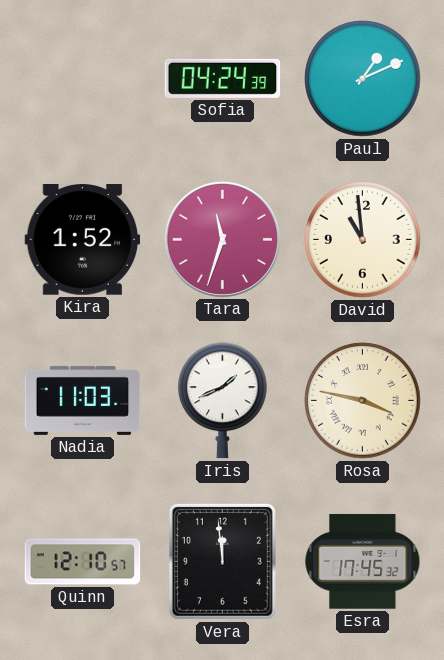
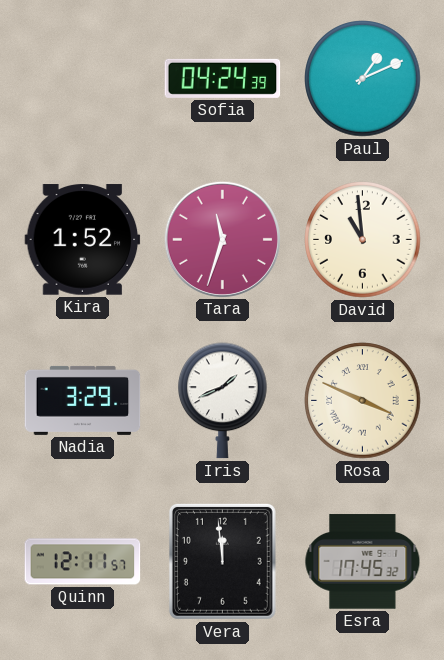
Nadia: 11:03 -> 3:29
Rosa: 3:47 -> 3:49
Quinn: 12:10 -> 12:11
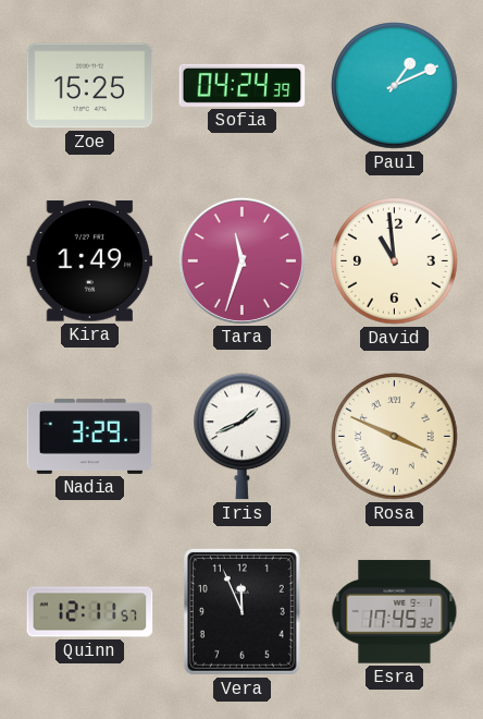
Zoe: none -> 15:25
Kira: 1:52 -> 1:49
Vera: 11:59 -> 11:56
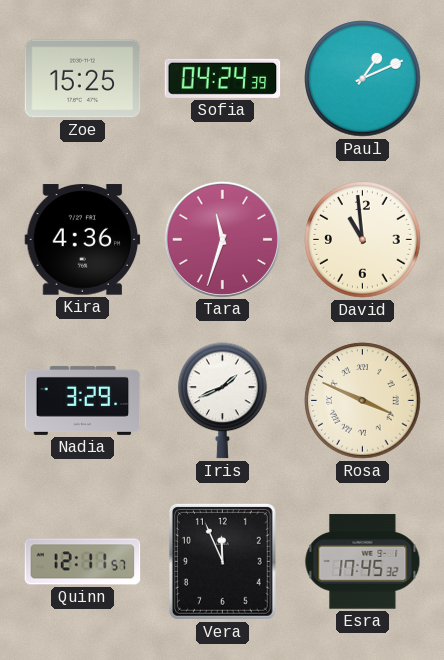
Kira: 1:49 -> 4:36
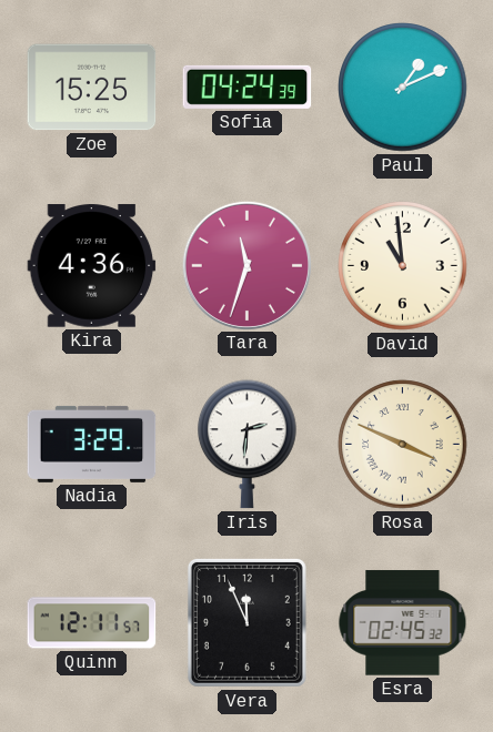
Iris: 1:41 -> 2:31
Esra: 17:45 -> 02:45
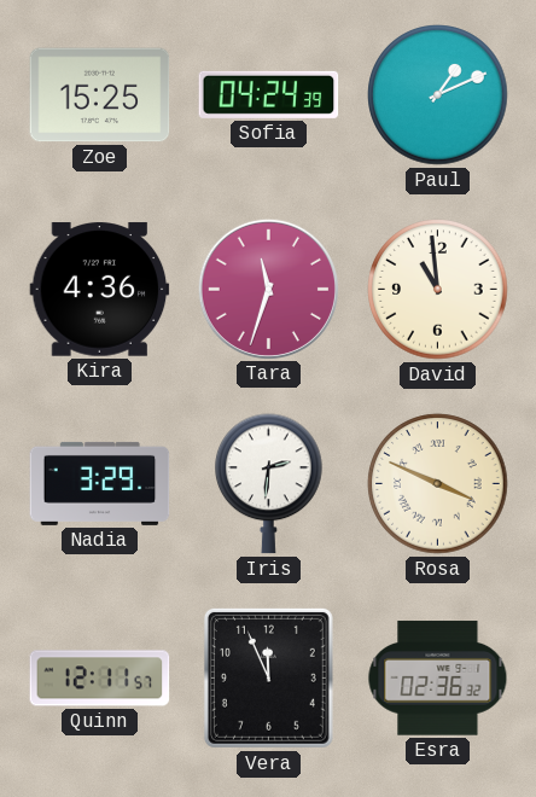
Esra: 02:45 -> 02:36
